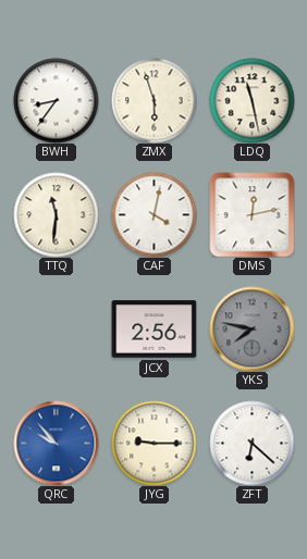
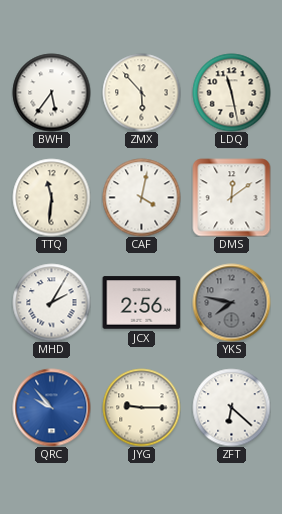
BWH: 8:36 -> 5:36
ZMX: 5:57 -> 5:53
DMS: 12:13 -> 12:09
MHD: none -> 2:05
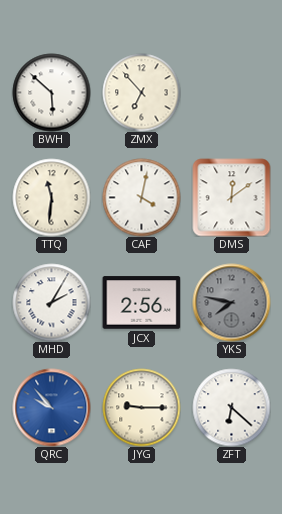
BWH: 5:36 -> 5:52
ZMX: 5:53 -> 6:53
LDQ: 11:28 -> none
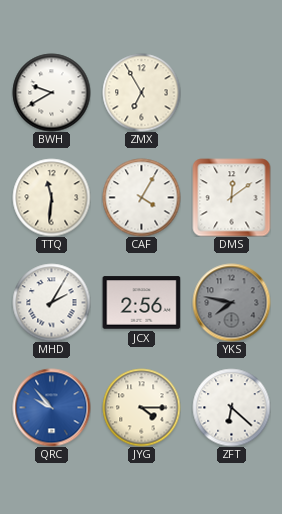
BWH: 5:52 -> 9:40
ZMX: 6:53 -> 6:55
CAF: 4:02 -> 4:05
JYG: 9:15 -> 4:15
